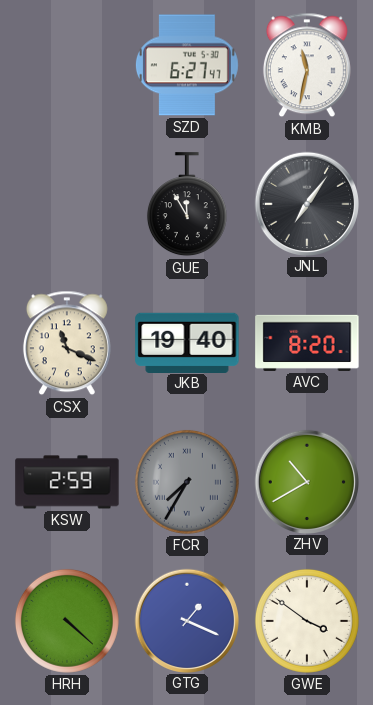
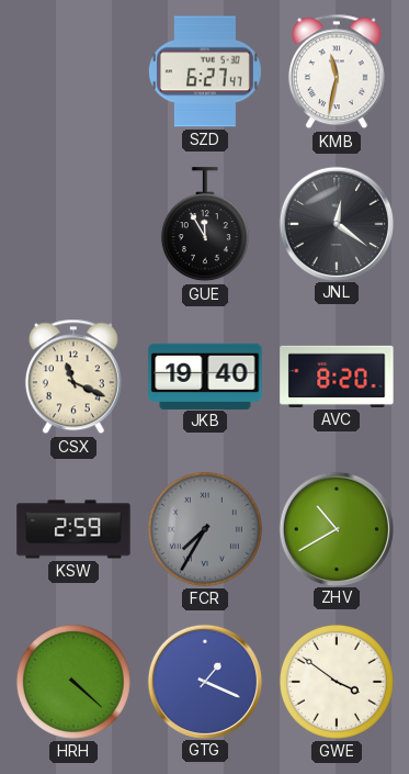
JNL: 7:06 -> 12:21
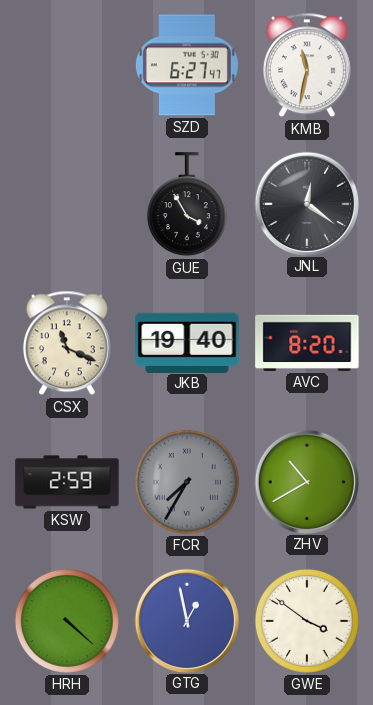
GUE: 11:55 -> 3:55
GTG: 1:19 -> 12:58
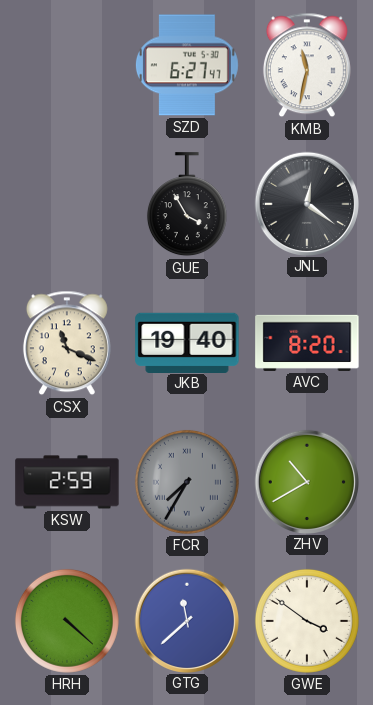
GTG: 12:58 -> 11:38
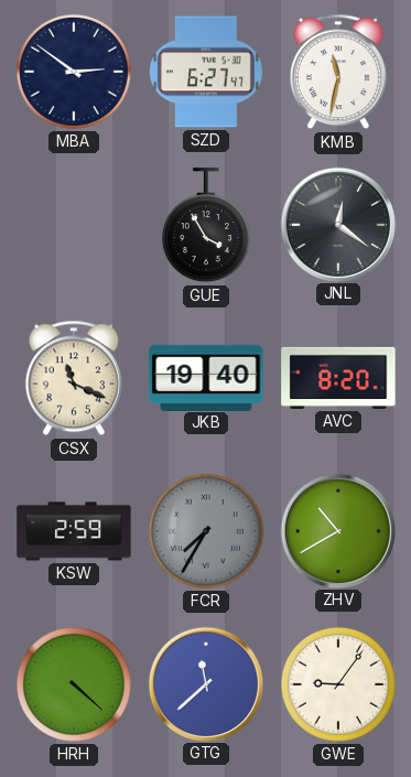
MBA: none -> 2:51
GWE: 3:51 -> 9:06
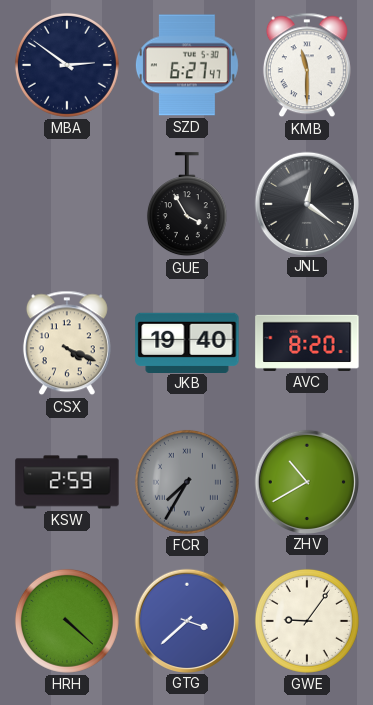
KMB: 11:32 -> 11:30
CSX: 11:19 -> 4:19
GTG: 11:38 -> 3:38
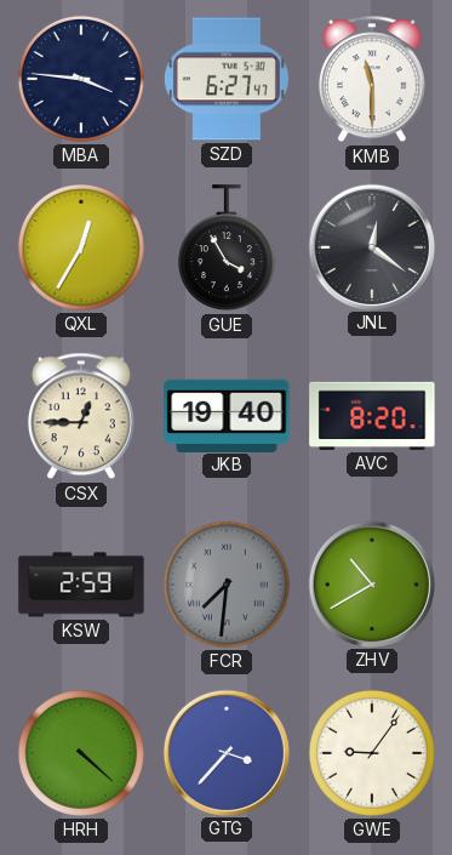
MBA: 2:51 -> 3:46
QXL: none -> 12:35
CSX: 4:19 -> 12:45
FCR: 7:35 -> 7:31
GTG: 3:38 -> 3:37
